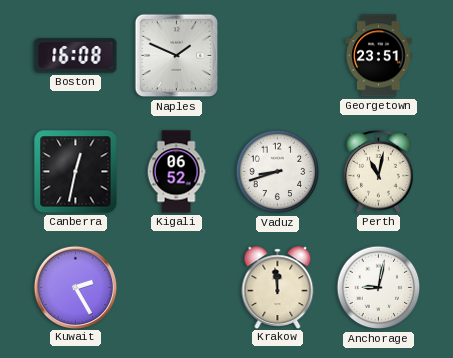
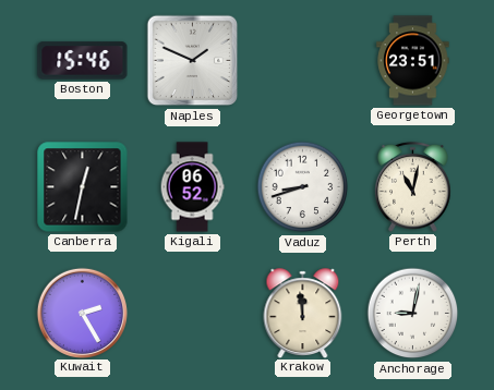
Boston: 16:08 -> 15:46
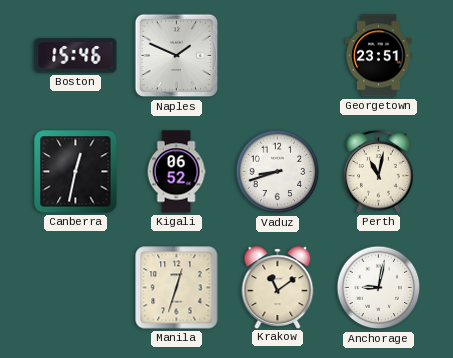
Kuwait: 2:25 -> none
Manila: none -> 12:33
Krakow: 11:59 -> 11:09
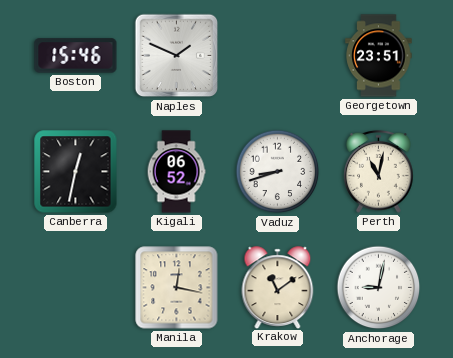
Manila: 12:33 -> 12:17
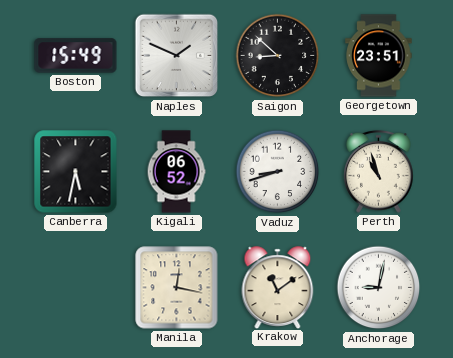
Boston: 15:46 -> 15:49
Saigon: none -> 8:52
Canberra: 12:32 -> 5:32
Perth: 11:02 -> 10:57
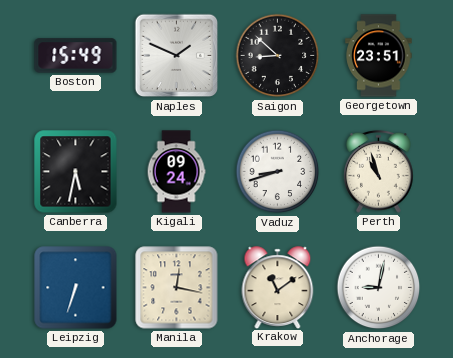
Kigali: 06:52 -> 09:24
Leipzig: none -> 6:33
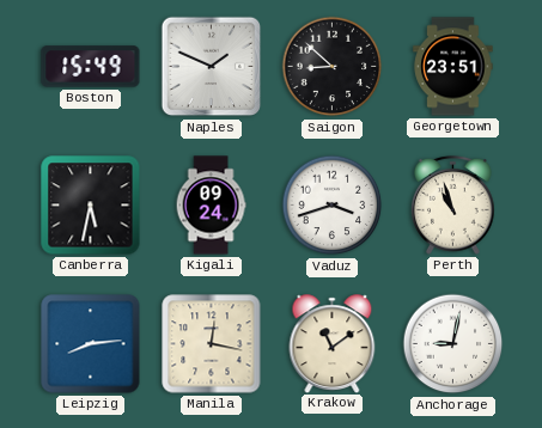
Vaduz: 8:42 -> 3:42
Leipzig: 6:33 -> 8:14
